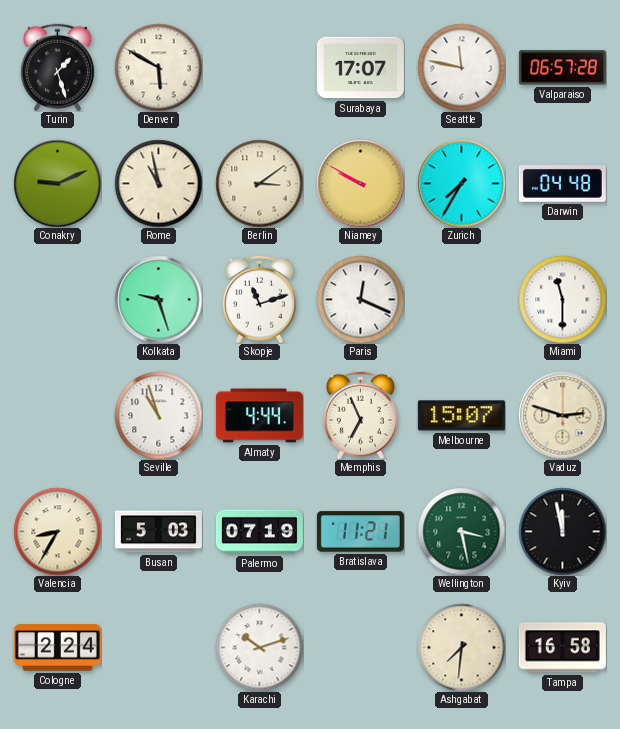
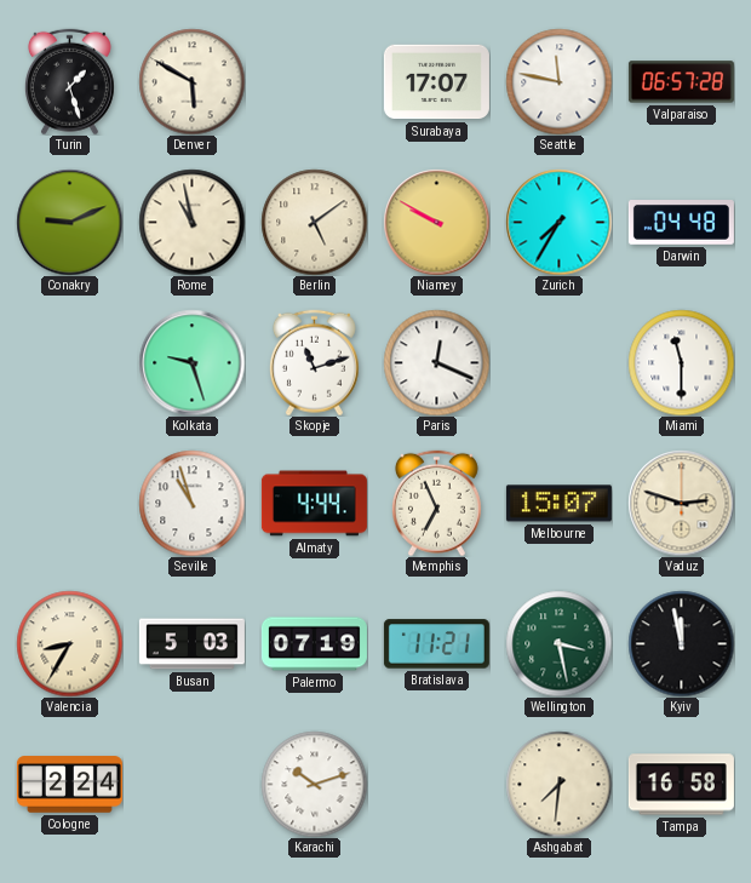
Berlin: 3:09 -> 5:09
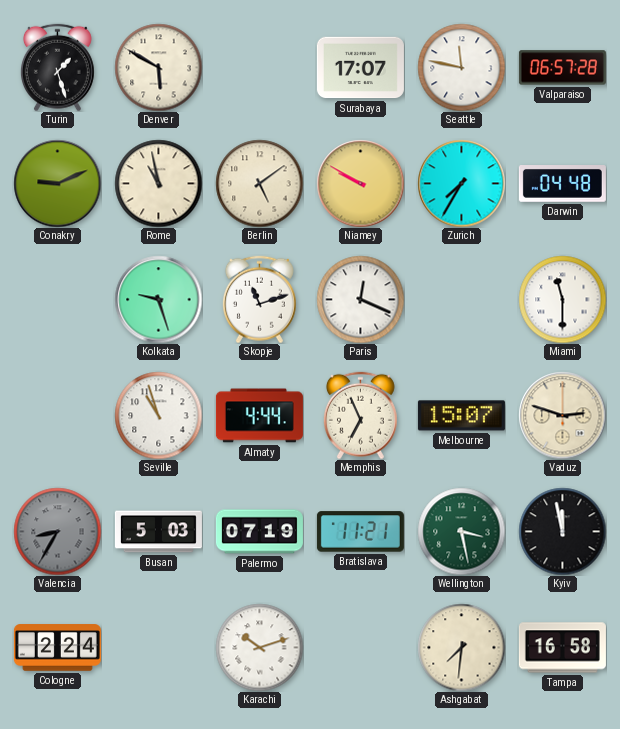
Valencia dial: cream -> grey
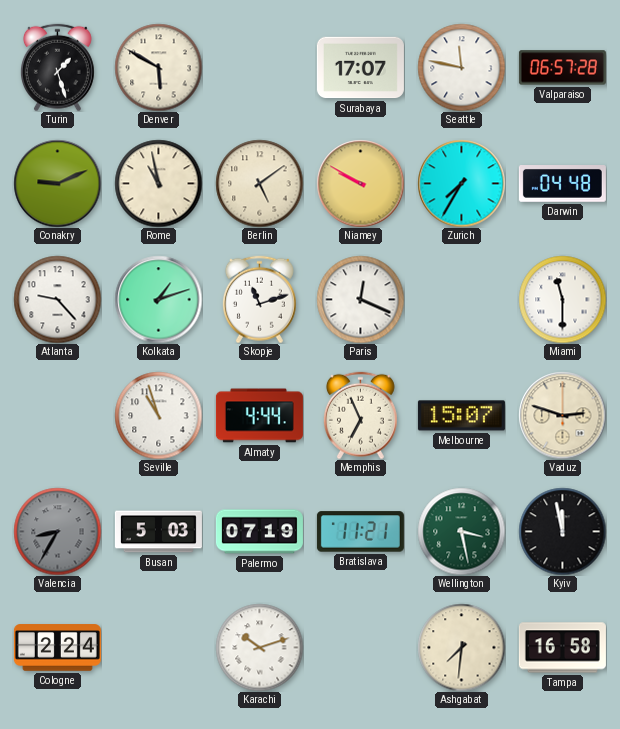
Atlanta: none -> 9:23
Kolkata: 9:27 -> 1:12
